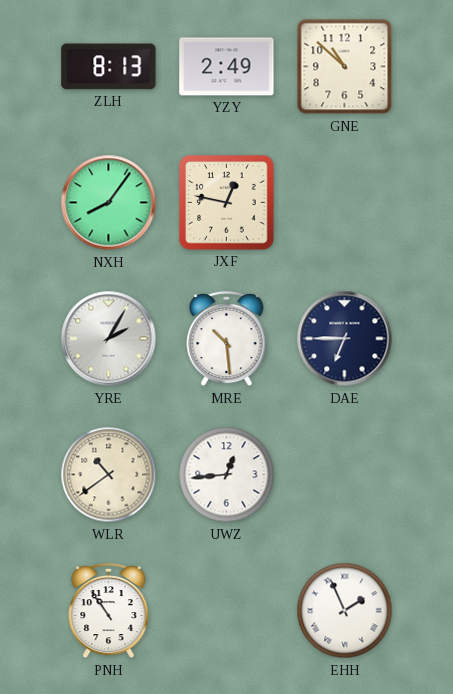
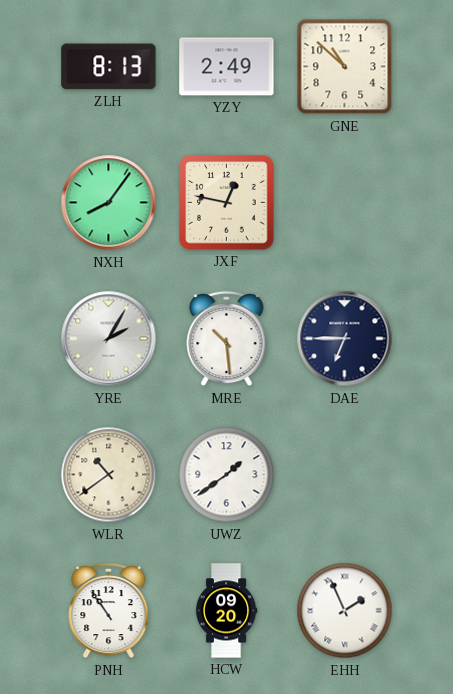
UWZ: 12:44 -> 1:39
HCW: none -> 09:20
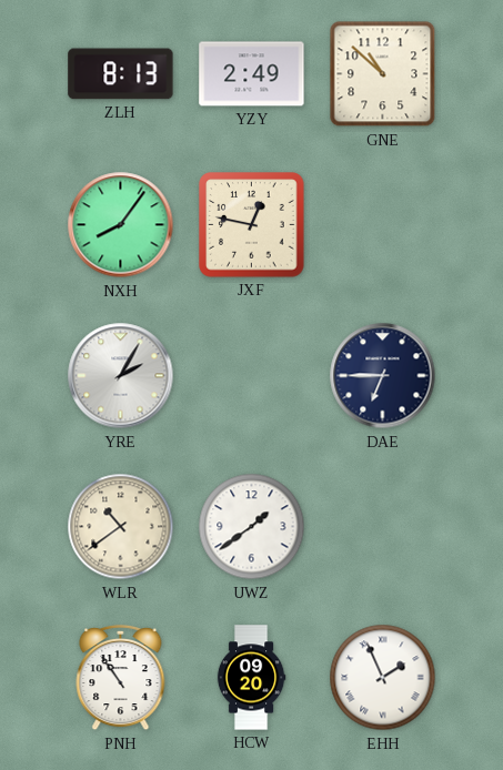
MRE: 10:29 -> none
